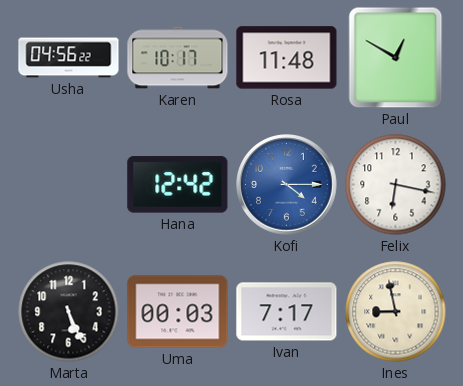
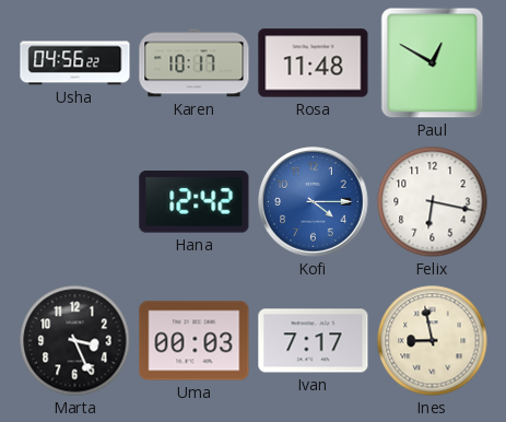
Marta: 5:26 -> 3:26
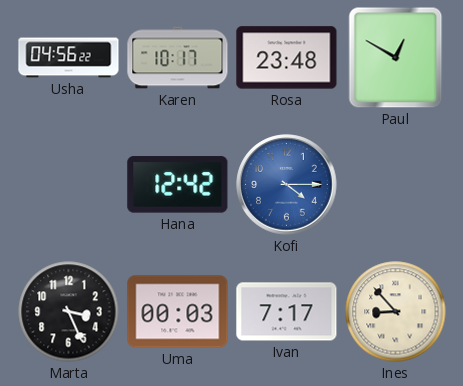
Rosa: 11:48 -> 23:48
Felix: 6:17 -> none
Ines: 8:58 -> 8:53
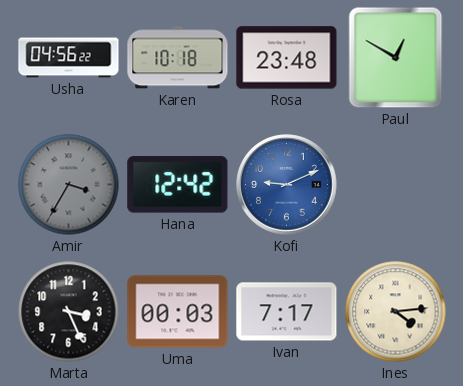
Karen: 10:17 -> 10:18
Amir: none -> 3:35
Kofi: 4:15 -> 9:11
Ines: 8:53 -> 4:14
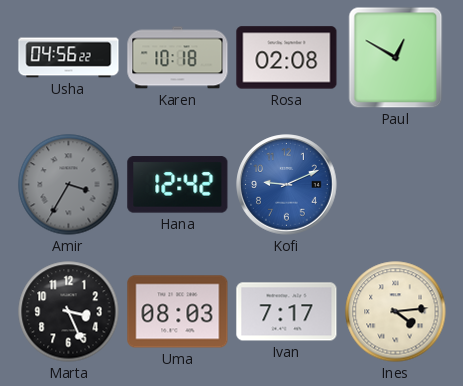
Rosa: 23:48 -> 02:08
Uma: 00:03 -> 08:03
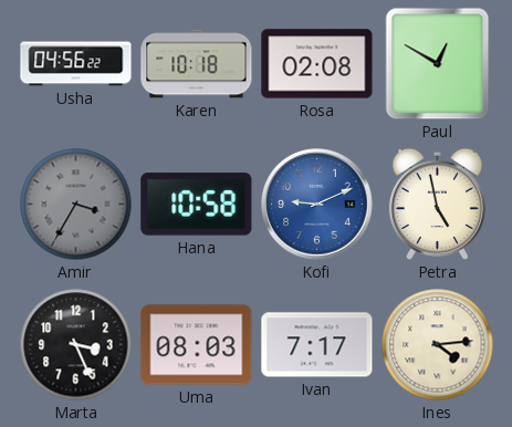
Hana: 12:42 -> 10:58
Petra: none -> 4:58
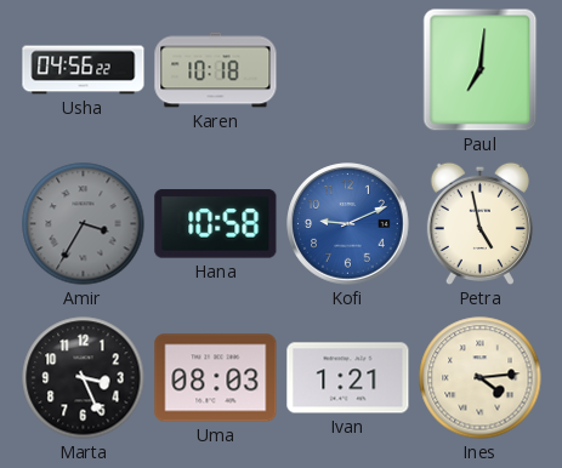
Rosa: 02:08 -> none
Paul: 12:50 -> 7:01
Ivan: 7:17 -> 1:21
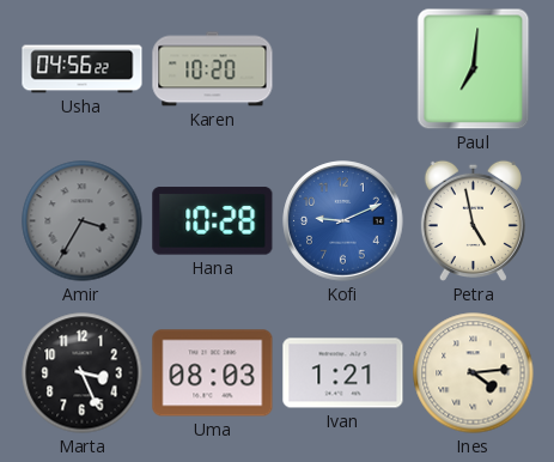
Karen: 10:18 -> 10:20
Hana: 10:58 -> 10:28
